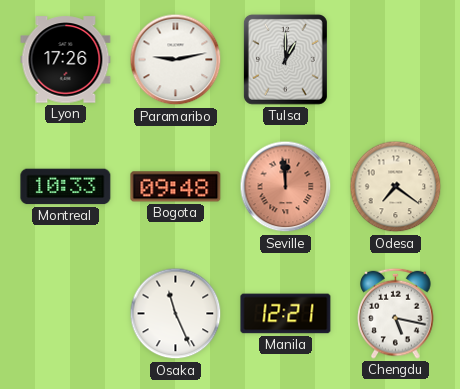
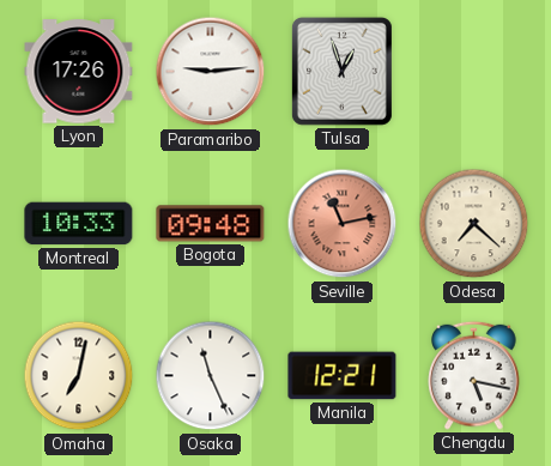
Paramaribo: 9:13 -> 9:14
Tulsa: 1:00 -> 12:57
Seville: 11:59 -> 11:13
Odesa: 7:21 -> 7:22
Omaha: none -> 7:02
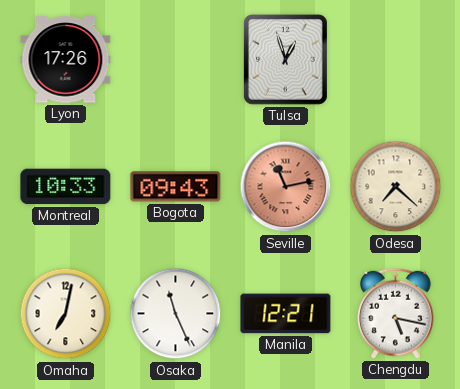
Paramaribo: 9:14 -> none
Bogota: 09:48 -> 09:43
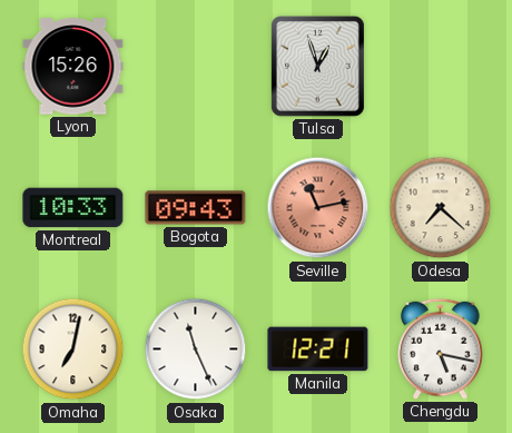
Lyon: 17:26 -> 15:26
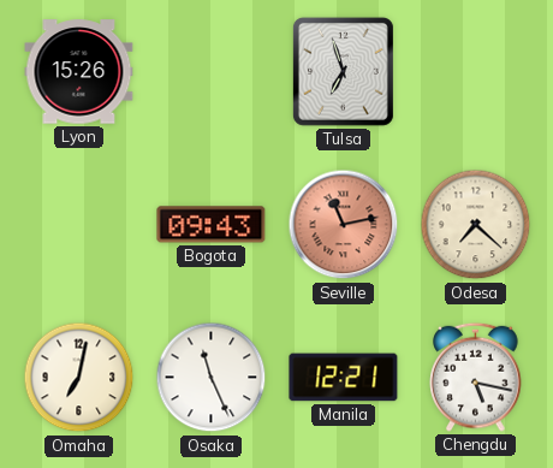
Tulsa: 12:57 -> 6:57
Montreal: 10:33 -> none
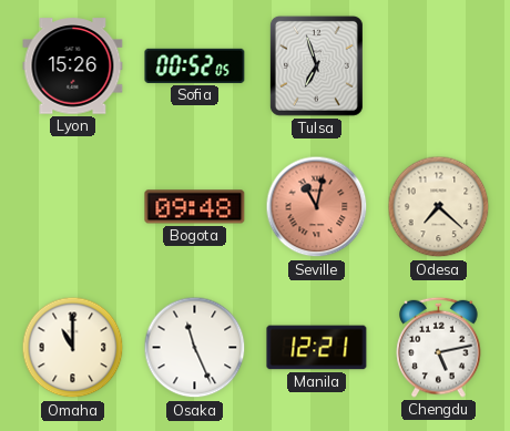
Sofia: none -> 00:52
Bogota: 09:43 -> 09:48
Seville: 11:13 -> 11:02
Omaha: 7:02 -> 11:00
Chengdu: 5:17 -> 5:13
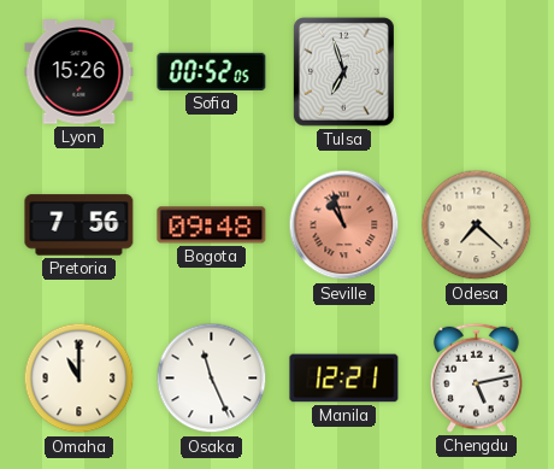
Pretoria: none -> 7:56
Seville: 11:02 -> 10:57
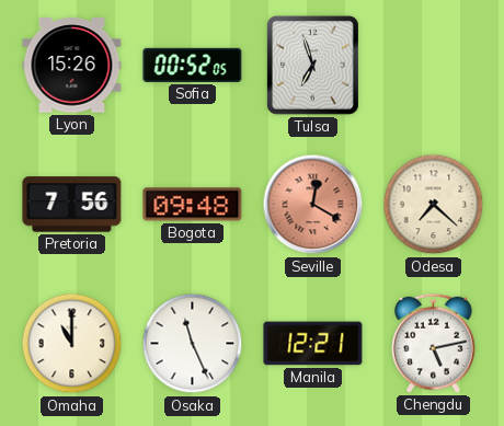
Seville: 10:57 -> 12:20
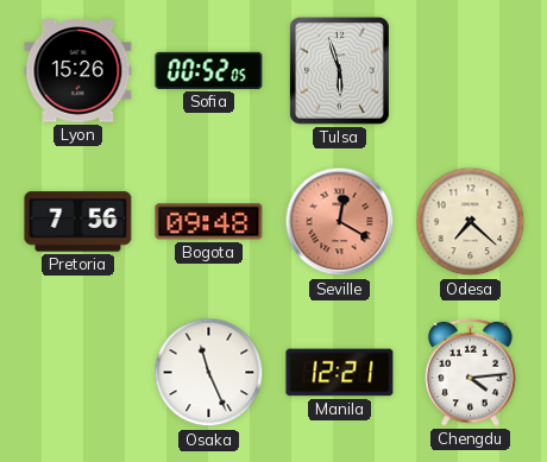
Tulsa: 6:57 -> 5:57
Omaha: 11:00 -> none
Chengdu: 5:13 -> 4:14
